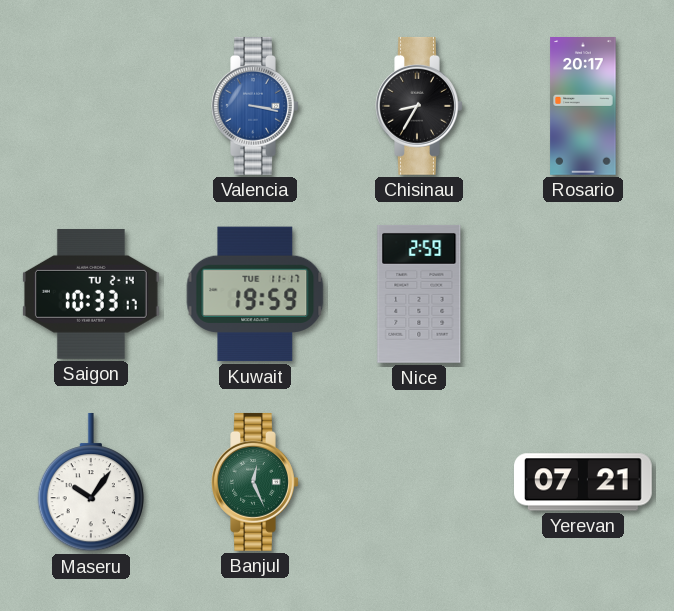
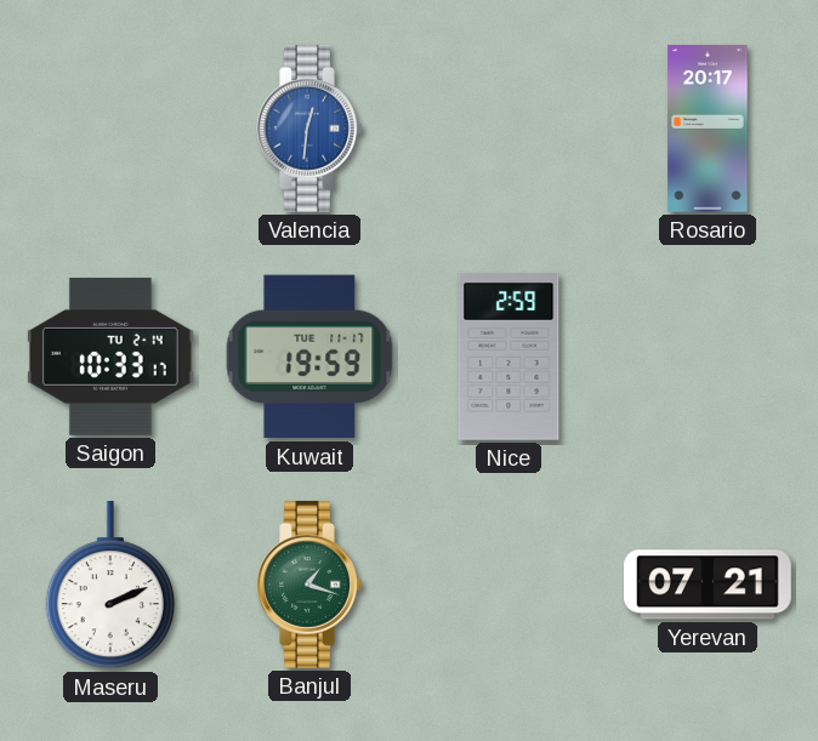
Valencia: 3:17 -> 12:31
Chisinau: 8:35 -> none
Maseru: 10:06 -> 2:11
Banjul: 12:26 -> 1:18
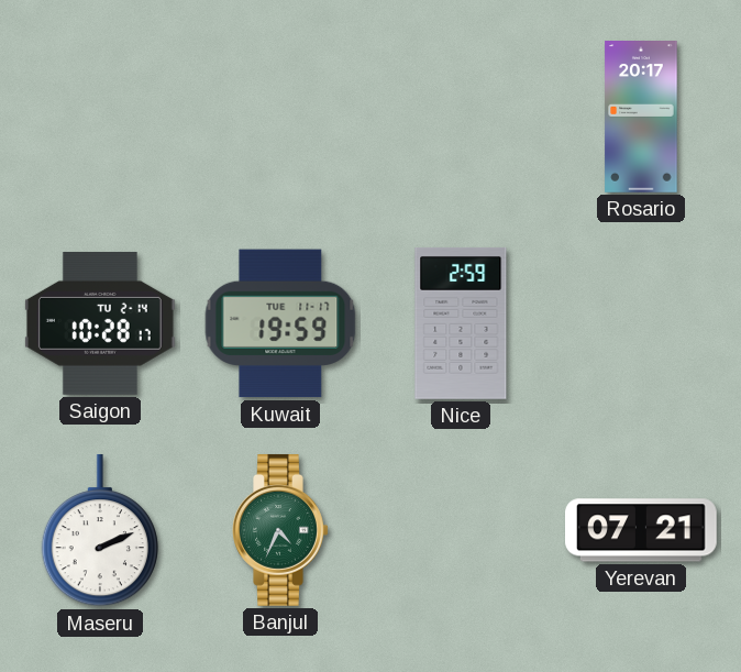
Valencia: 12:31 -> none
Saigon: 10:33 -> 10:28
Banjul: 1:18 -> 4:34
